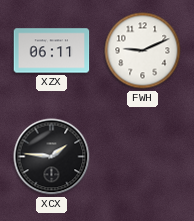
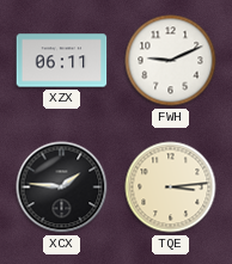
TQE: none -> 3:14
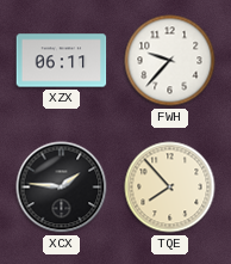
FWH: 9:11 -> 9:37
TQE: 3:14 -> 7:53
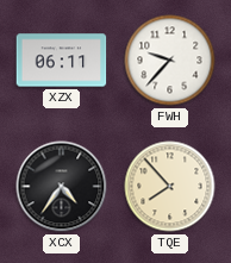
XCX: 1:46 -> 4:36
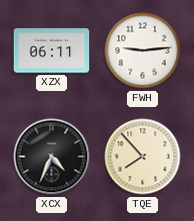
FWH: 9:37 -> 9:14
XCX: 4:36 -> 4:34
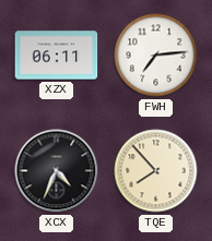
FWH: 9:14 -> 7:14
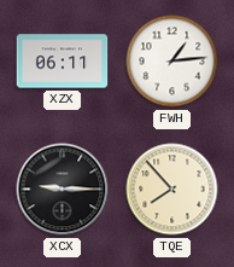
FWH: 7:14 -> 1:14
XCX: 4:34 -> 9:15
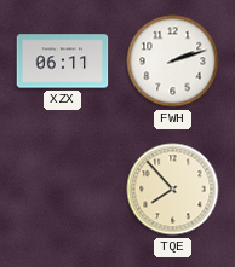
FWH: 1:14 -> 2:12
XCX: 9:15 -> none
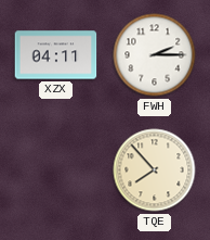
XZX: 06:11 -> 04:11
FWH: 2:12 -> 2:15
